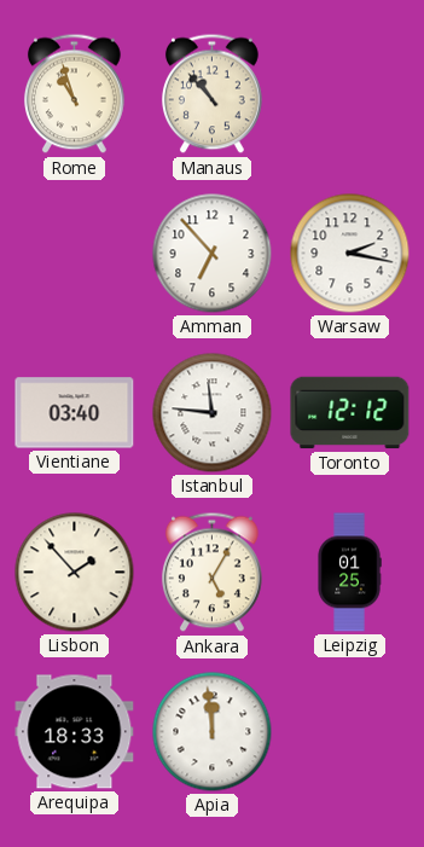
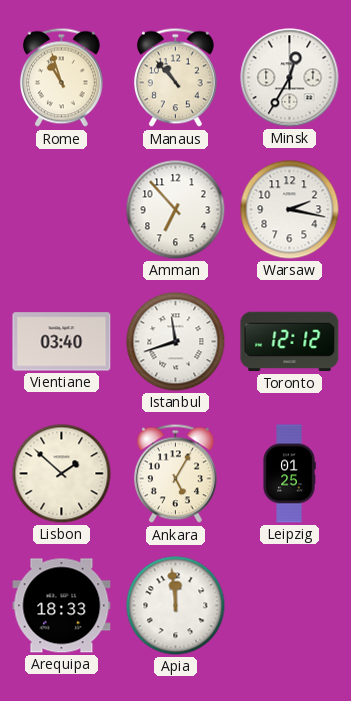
Minsk: none -> 12:35
Istanbul: 11:46 -> 11:42
Lisbon: 1:53 -> 1:52
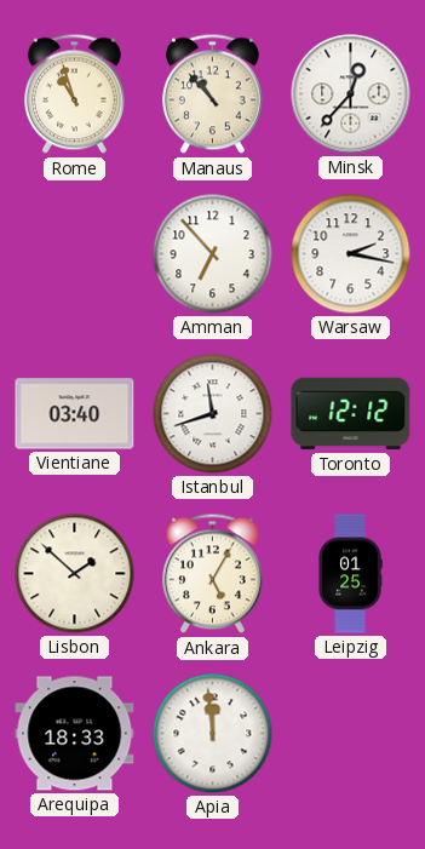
Minsk: 12:35 -> 12:37
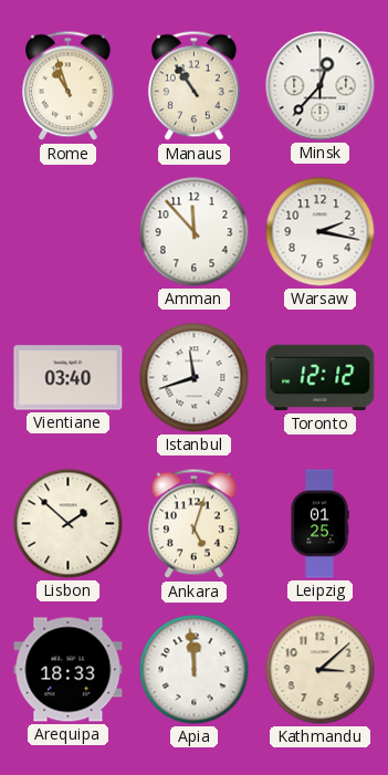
Manaus: 10:53 -> 10:54
Amman: 6:53 -> 11:53
Ankara: 5:05 -> 5:03
Kathmandu: none -> 3:08
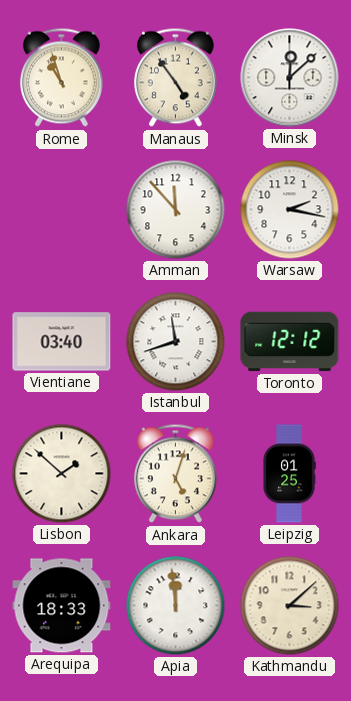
Manaus: 10:54 -> 4:54
Minsk: 12:37 -> 12:08
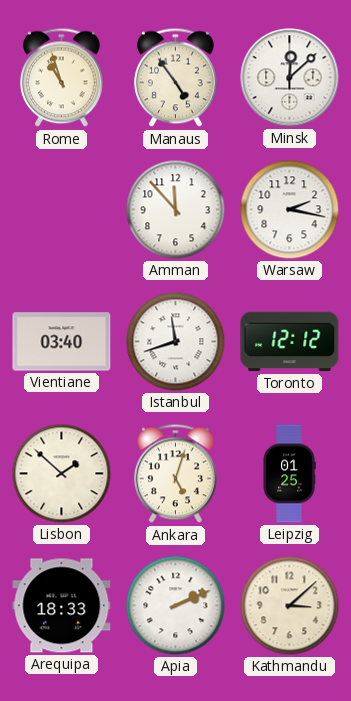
Apia: 11:59 -> 2:11
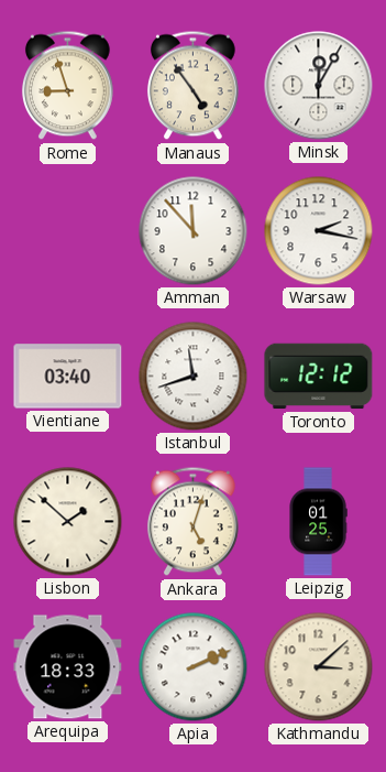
Rome: 10:57 -> 8:57
Minsk: 12:08 -> 12:05
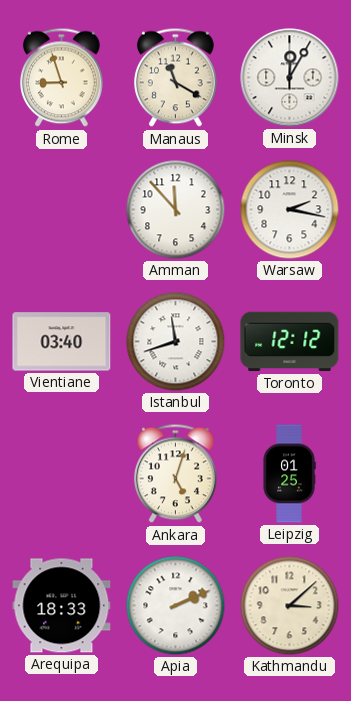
Manaus: 4:54 -> 11:20
Lisbon: 1:52 -> none
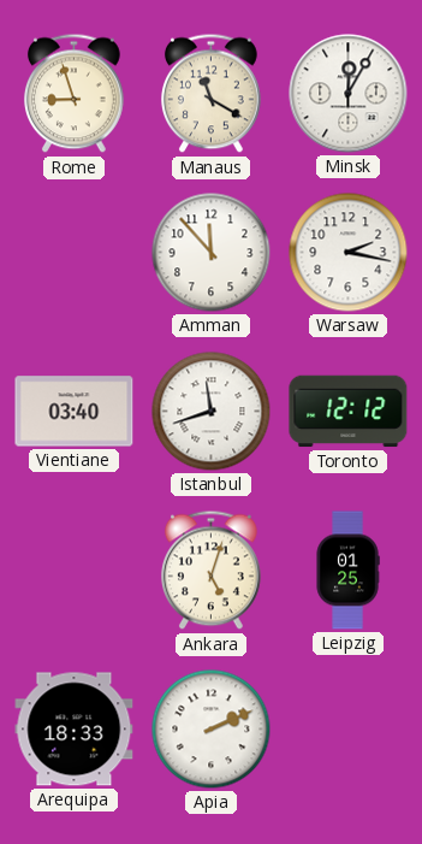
Kathmandu: 3:08 -> none
